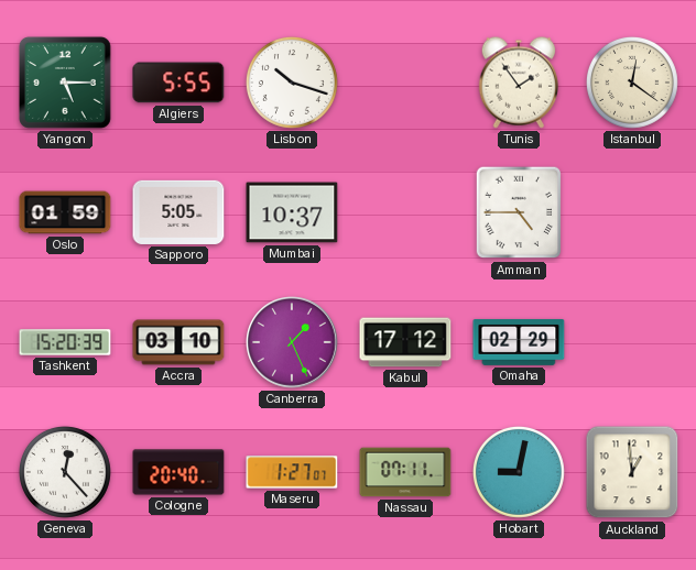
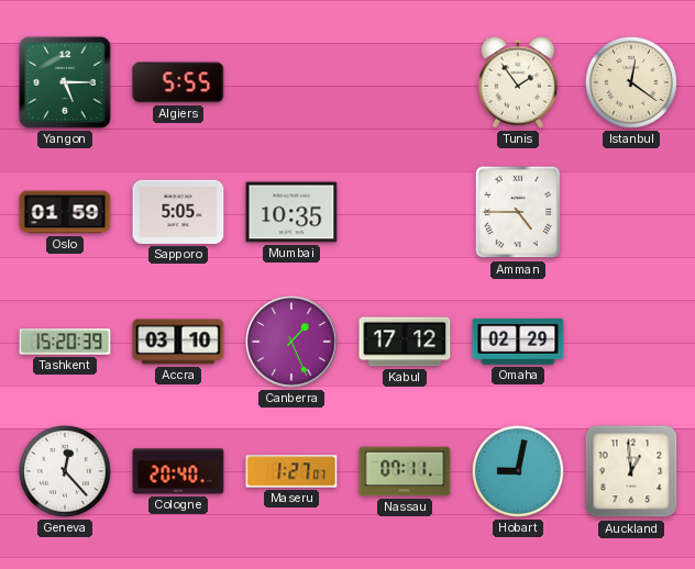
Lisbon: 10:18 -> none
Mumbai: 10:37 -> 10:35
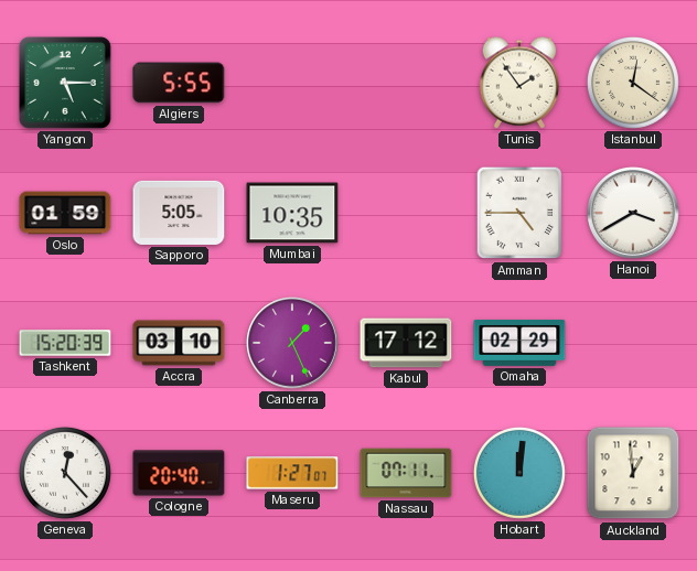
Hanoi: none -> 3:40
Hobart: 9:02 -> 12:01
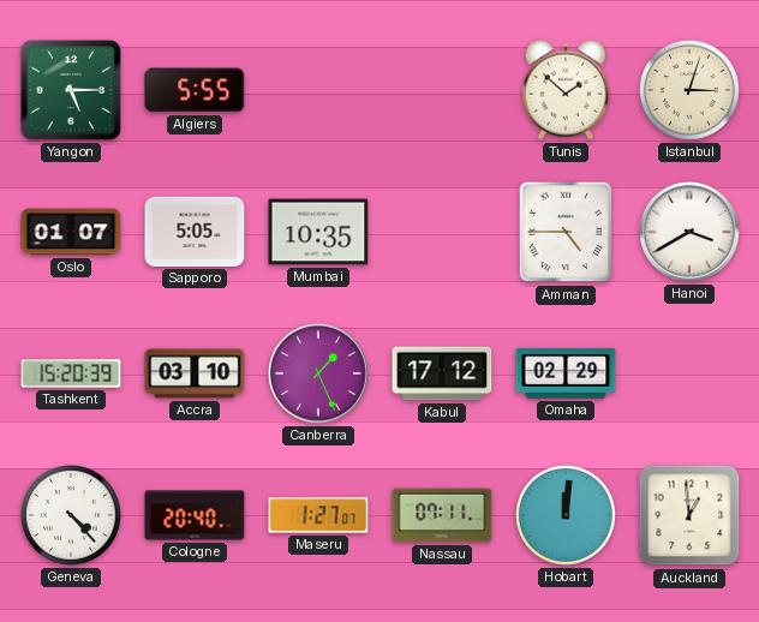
Tunis: 1:54 -> 1:52
Istanbul: 12:21 -> 3:03
Oslo: 01:59 -> 01:07
Geneva: 12:23 -> 4:23
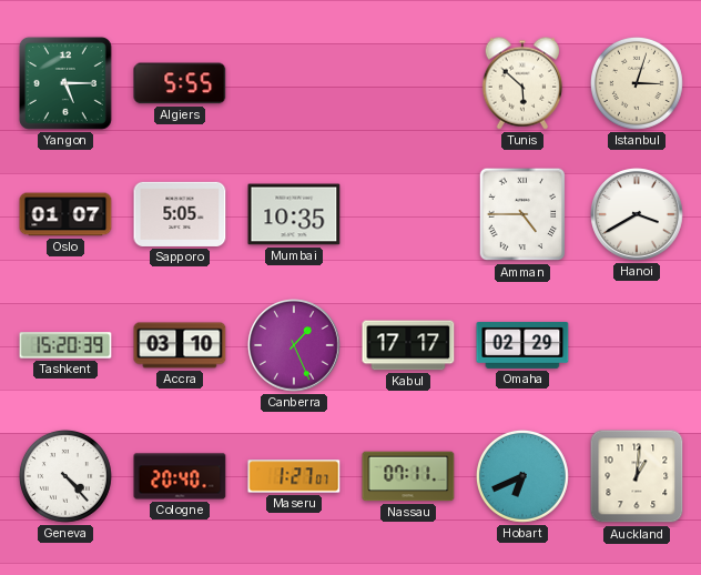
Tunis: 1:52 -> 5:52
Kabul: 17:12 -> 17:17
Hobart: 12:01 -> 6:41
Auckland: 12:59 -> 1:01
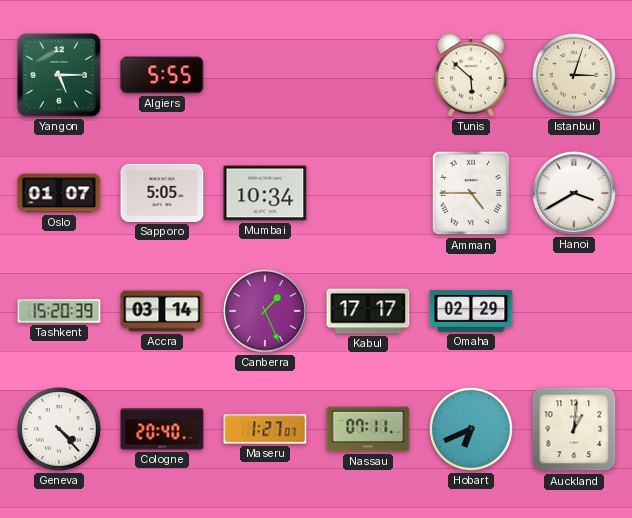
Mumbai: 10:35 -> 10:34
Accra: 03:10 -> 03:14
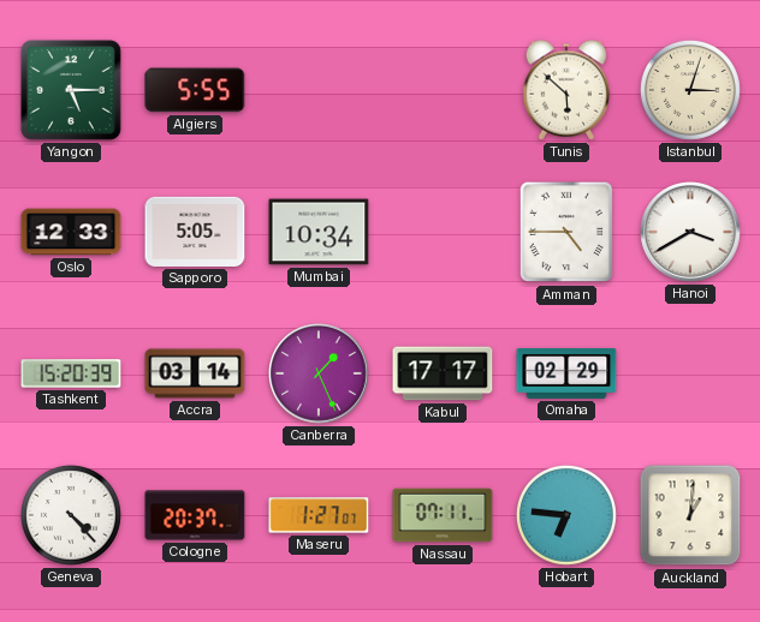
Oslo: 01:07 -> 12:33
Cologne: 20:40 -> 20:37
Hobart: 6:41 -> 6:46
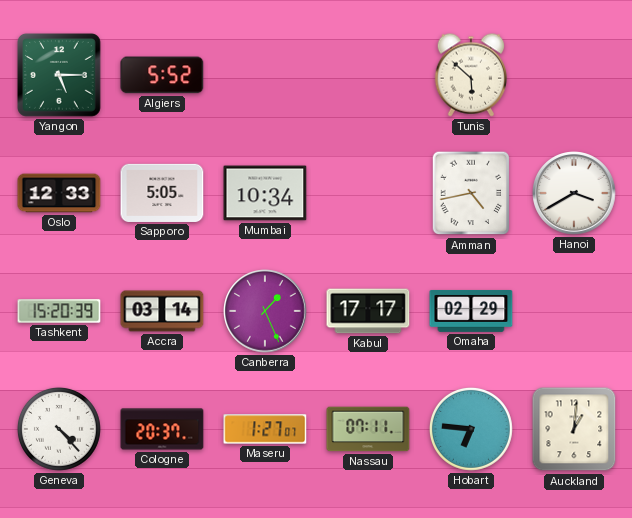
Algiers: 5:55 -> 5:52
Istanbul: 3:03 -> none
Amman: 4:45 -> 4:43
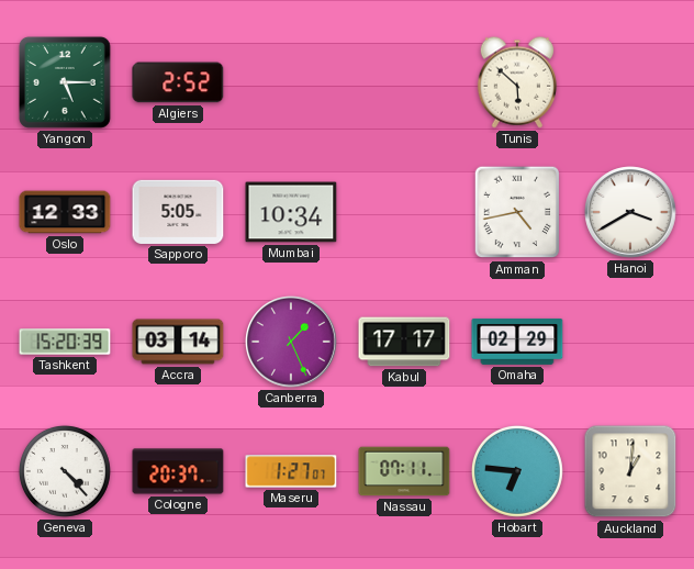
Algiers: 5:52 -> 2:52
